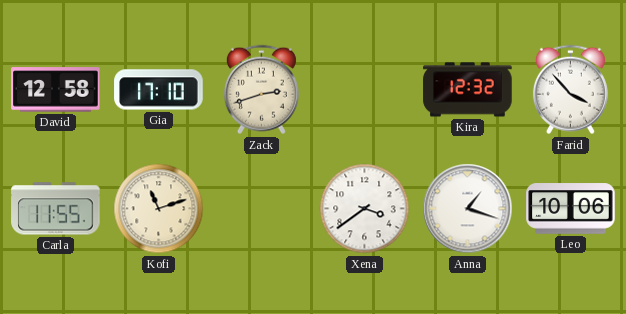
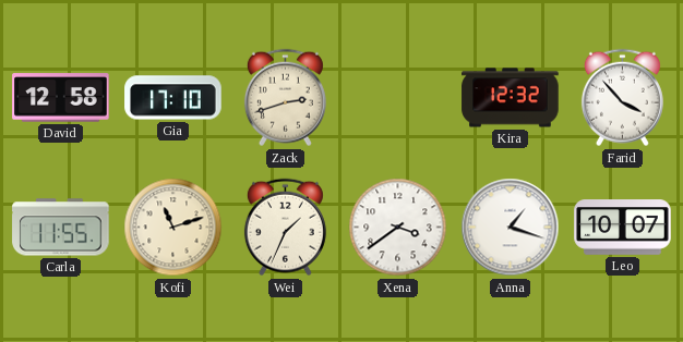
Wei: none -> 1:34
Leo: 10:06 -> 10:07
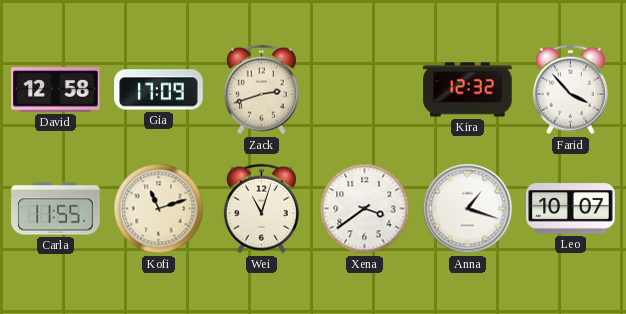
Gia: 17:10 -> 17:09
Wei: 1:34 -> 11:03
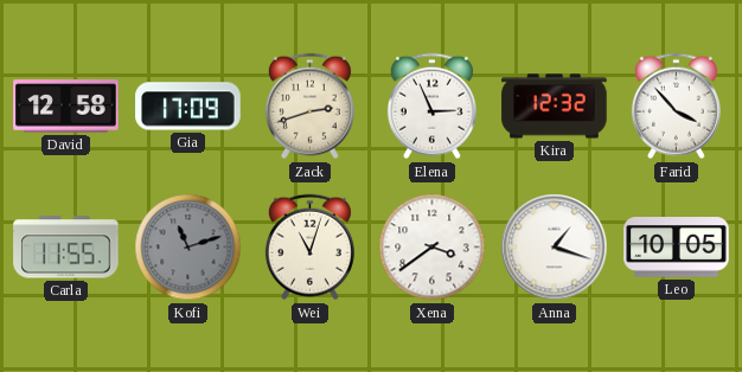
Elena: none -> 2:56
Kofi dial: cream -> grey
Leo: 10:07 -> 10:05
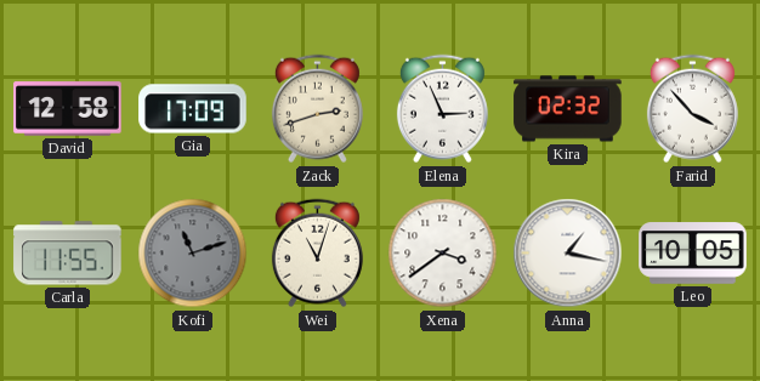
Kira: 12:32 -> 02:32
Anna: 1:18 -> 1:17
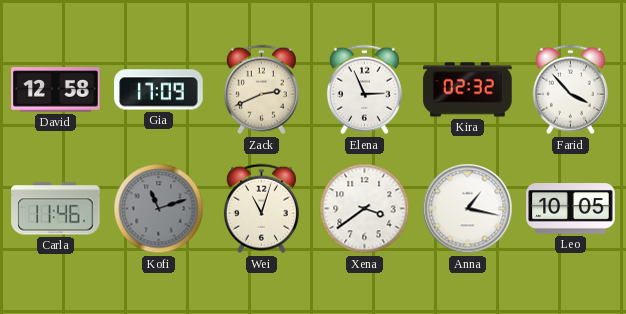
Zack: 2:42 -> 2:41
Carla: 11:55 -> 11:46
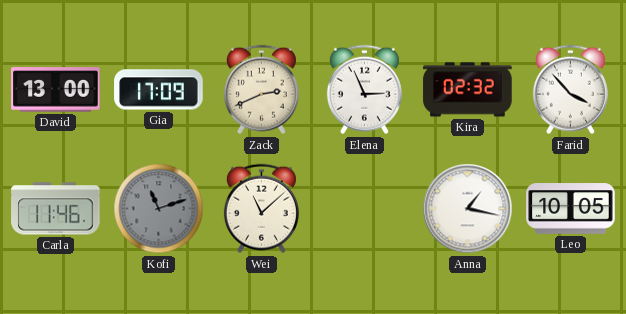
David: 12:58 -> 13:00
Wei: 11:03 -> 11:08
Xena: 3:39 -> none
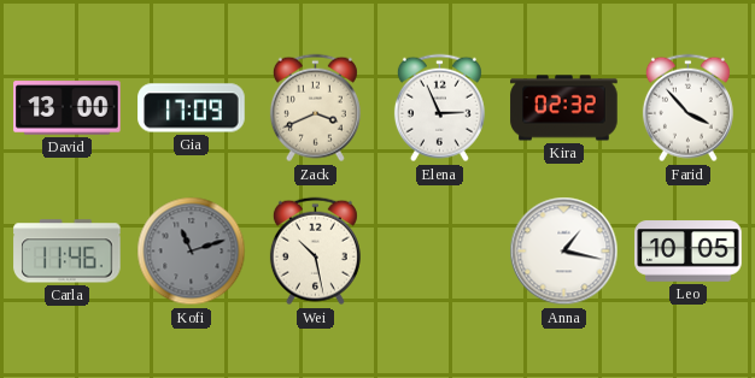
Zack: 2:41 -> 3:41
Wei: 11:08 -> 10:28
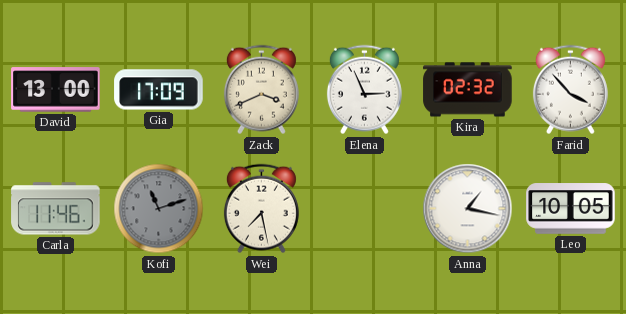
Wei: 10:28 -> 7:28
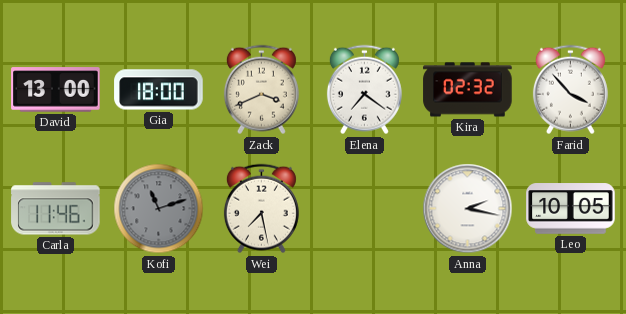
Gia: 17:09 -> 18:00
Elena: 2:56 -> 7:21
Anna: 1:17 -> 2:17
